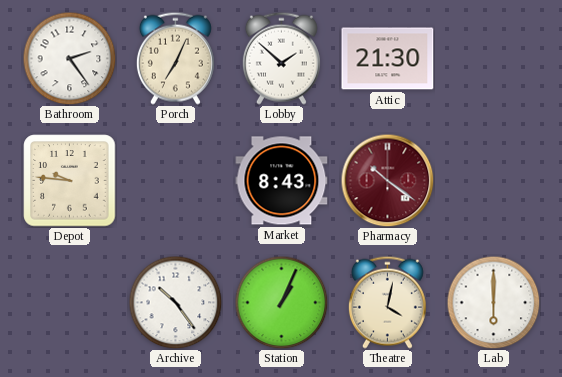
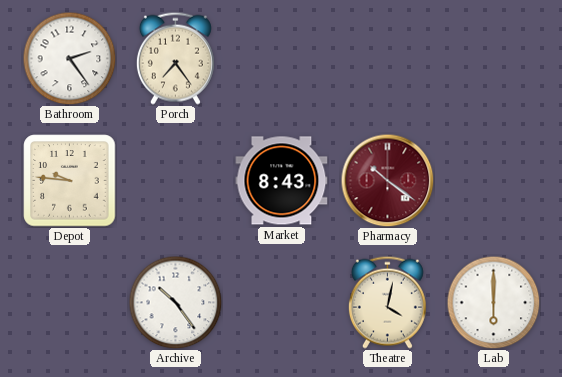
Porch: 7:04 -> 7:24
Lobby: 1:52 -> none
Attic: 21:30 -> none
Station: 1:04 -> none
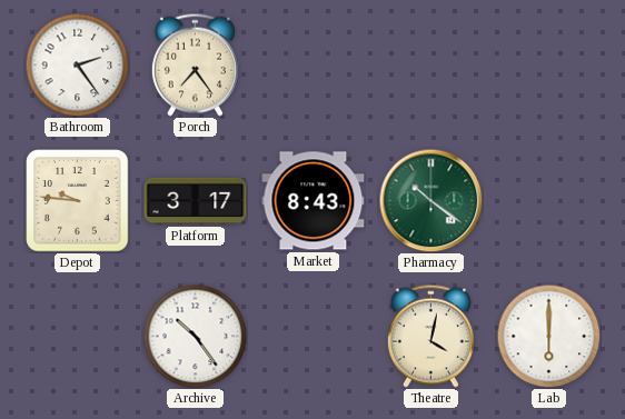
Platform: none -> 3:17
Pharmacy dial: burgundy -> green
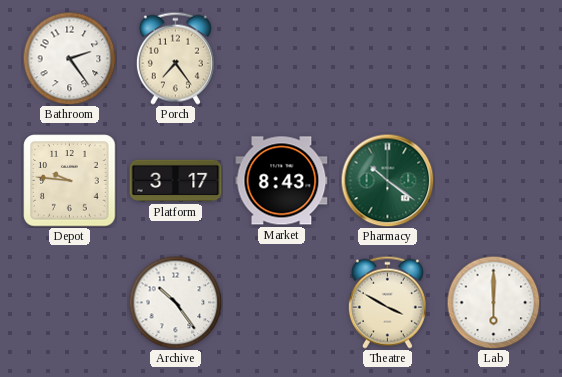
Theatre: 4:02 -> 3:50
